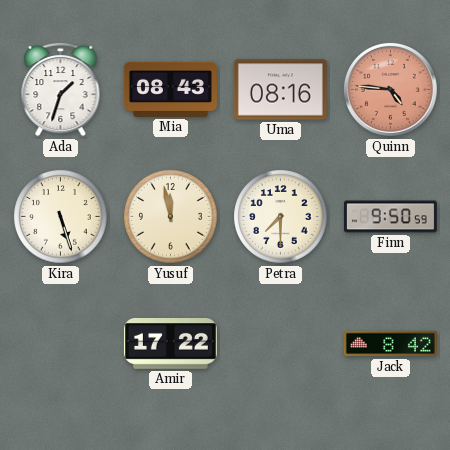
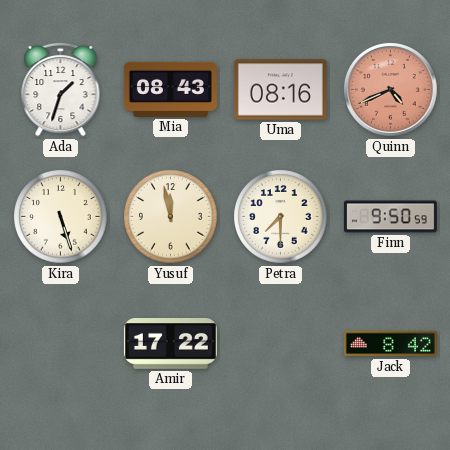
Quinn: 4:46 -> 4:41
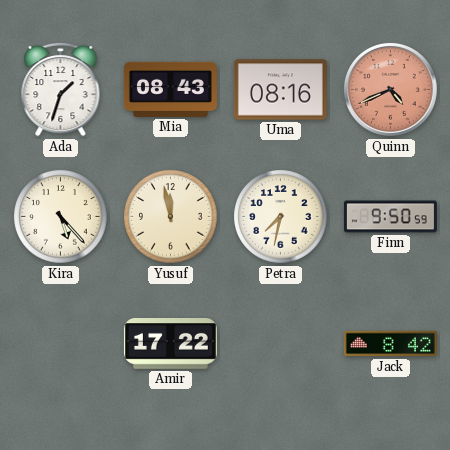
Kira: 5:27 -> 5:23
Petra: 7:30 -> 7:32
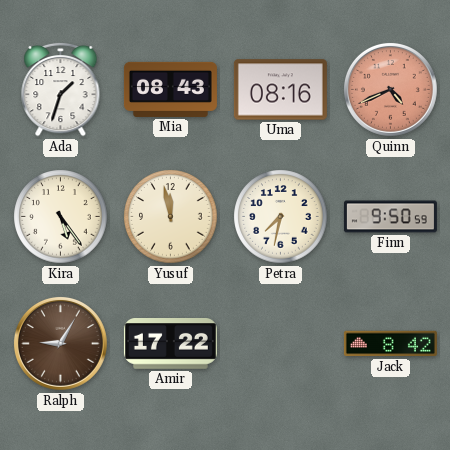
Kira: 5:23 -> 5:24
Ralph: none -> 9:05
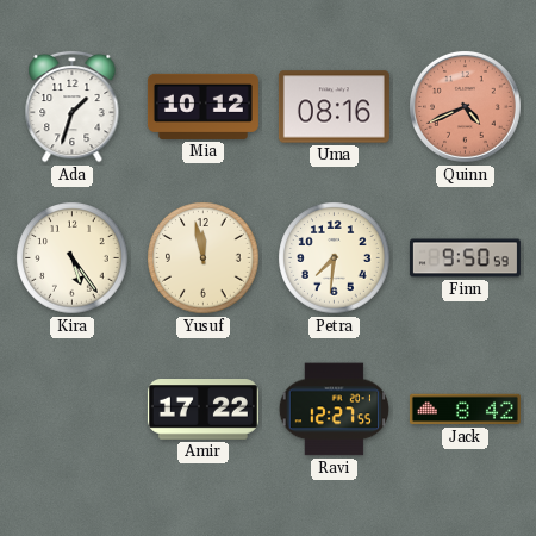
Mia: 08:43 -> 10:12
Petra: 7:32 -> 7:31
Ralph: 9:05 -> none
Ravi: none -> 12:27
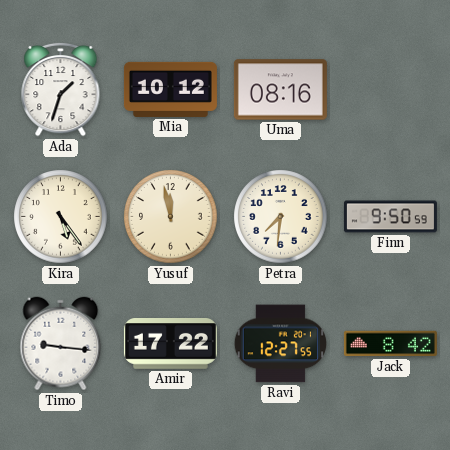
Quinn: 4:41 -> none
Timo: none -> 9:16
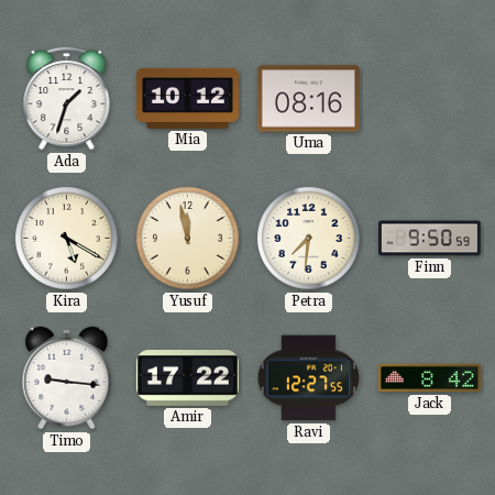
Kira: 5:24 -> 5:20
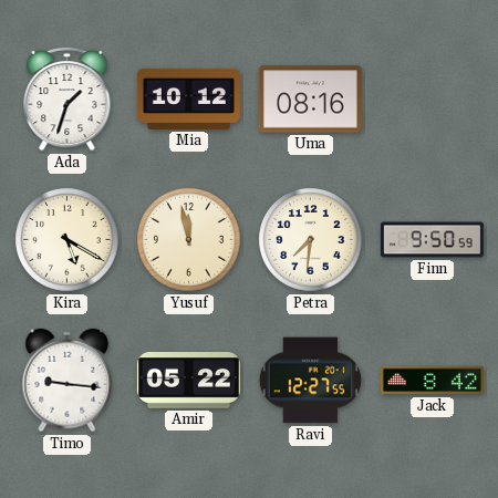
Amir: 17:22 -> 05:22
